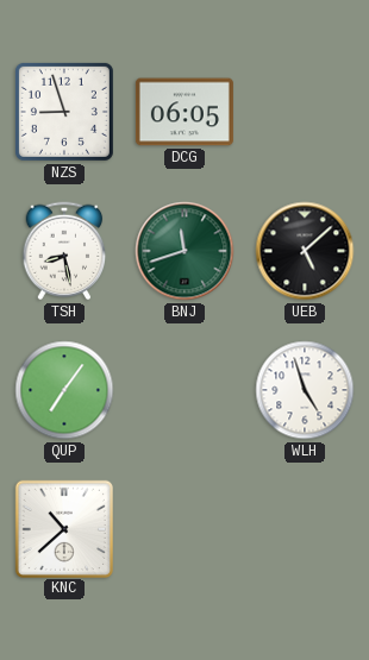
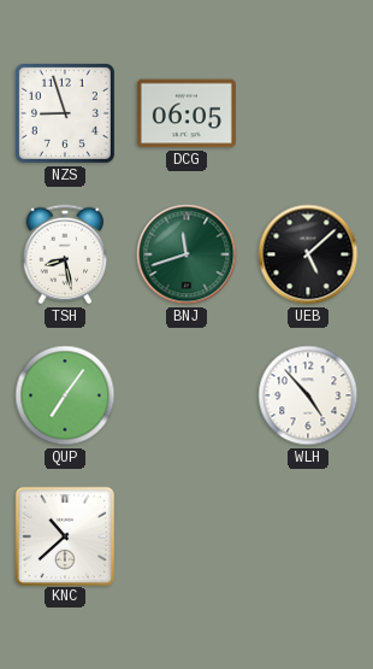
WLH: 4:57 -> 4:53
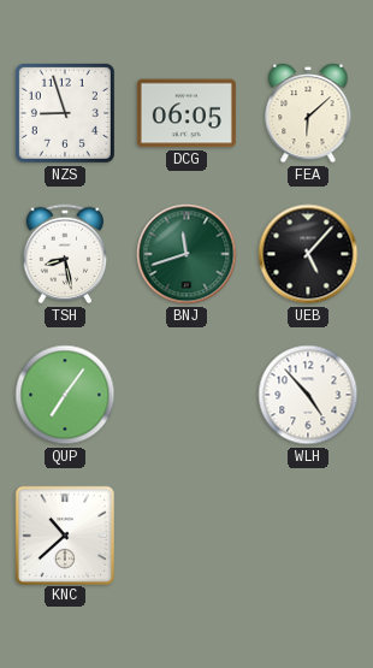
FEA: none -> 6:08
UEB: 5:08 -> 5:07
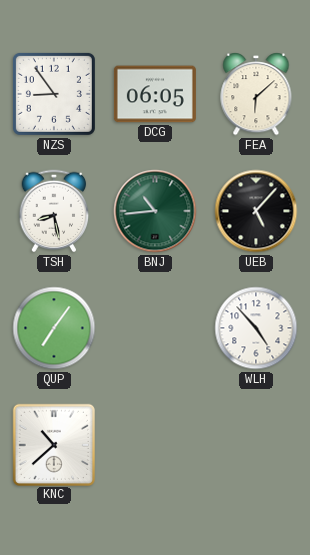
NZS: 8:57 -> 8:54
BNJ: 11:42 -> 10:44
